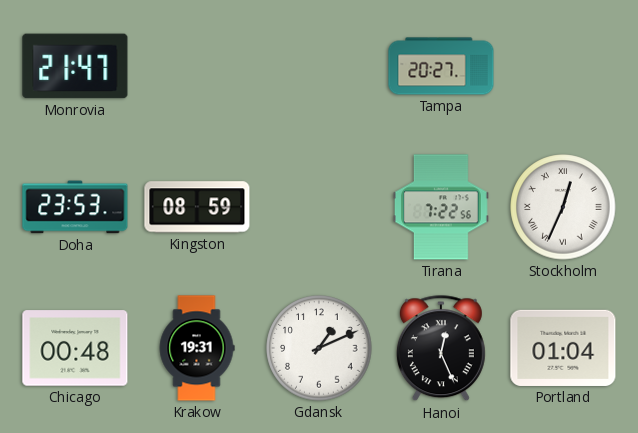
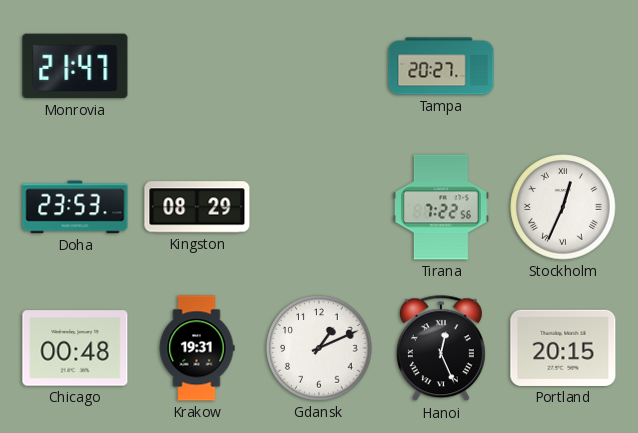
Kingston: 08:59 -> 08:29
Portland: 01:04 -> 20:15
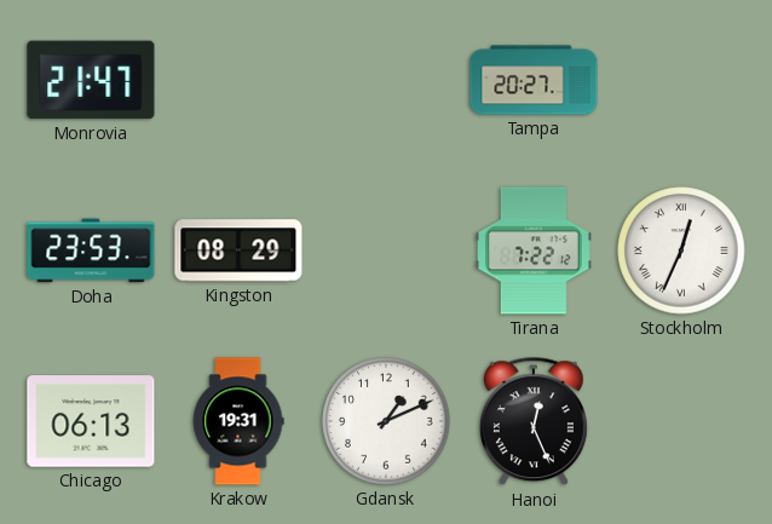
Tirana: 7:22:56 -> 7:22:12
Chicago: 00:48 -> 06:13
Portland: 20:15 -> none
